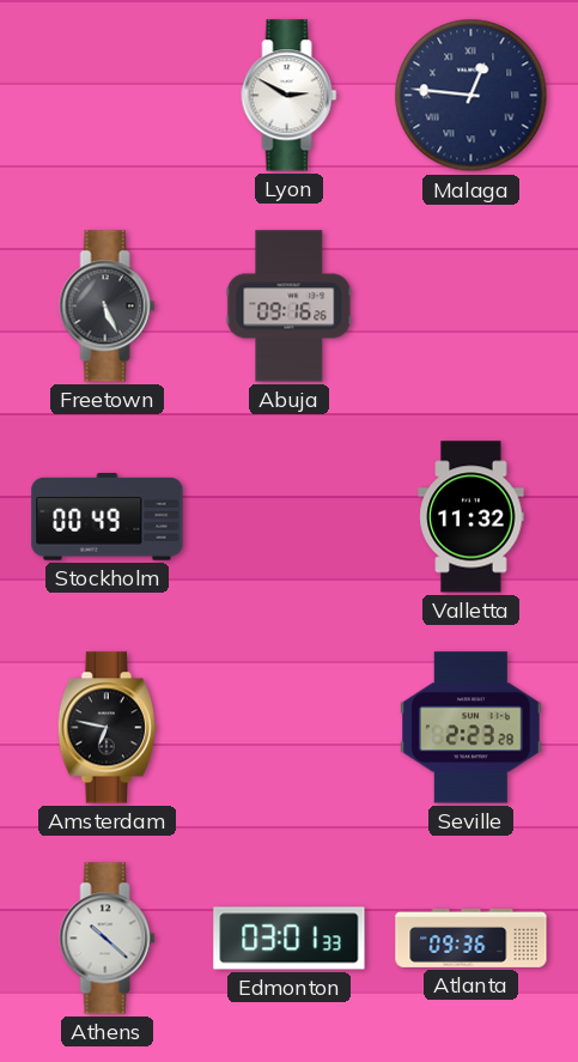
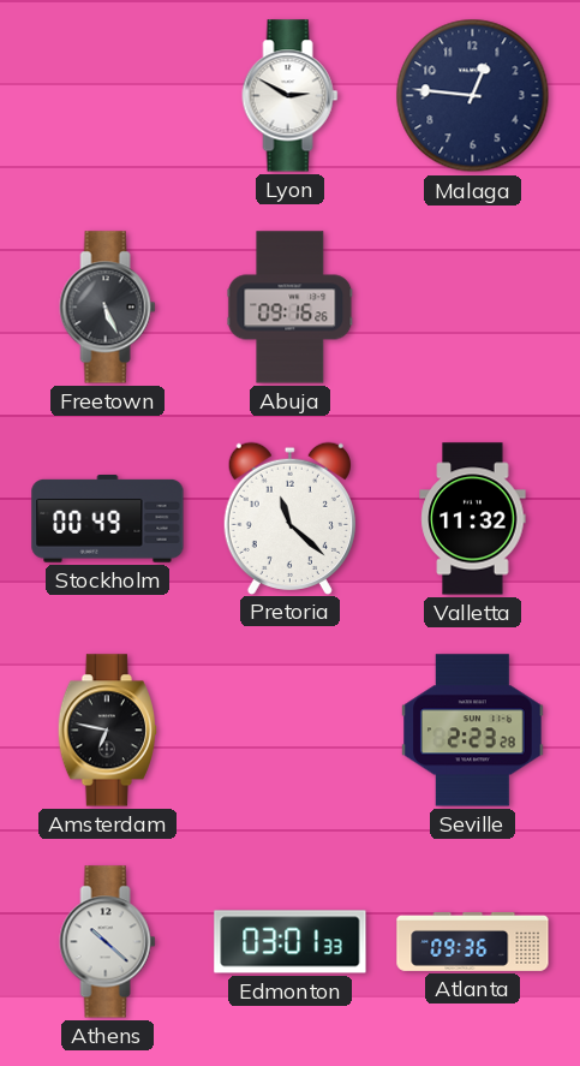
Malaga numerals: Roman -> Arabic
Pretoria: none -> 11:22
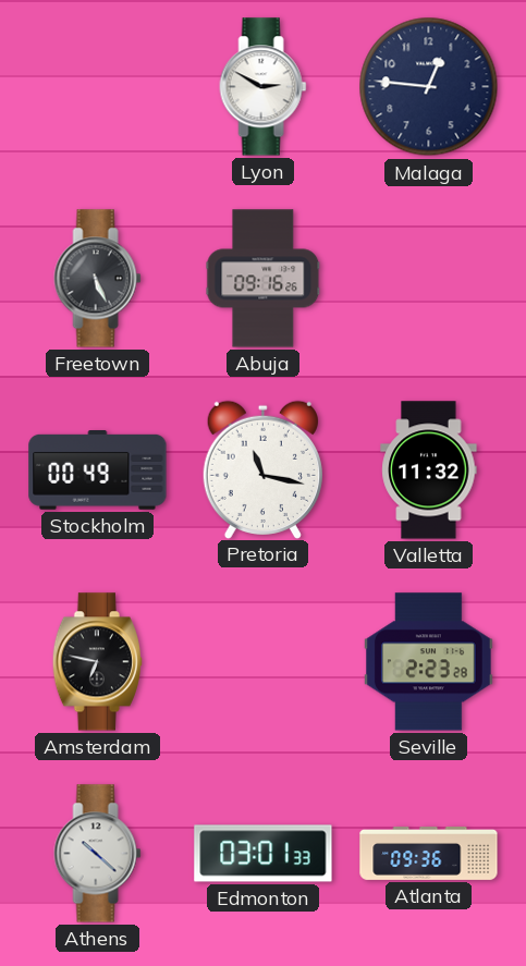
Pretoria: 11:22 -> 11:17
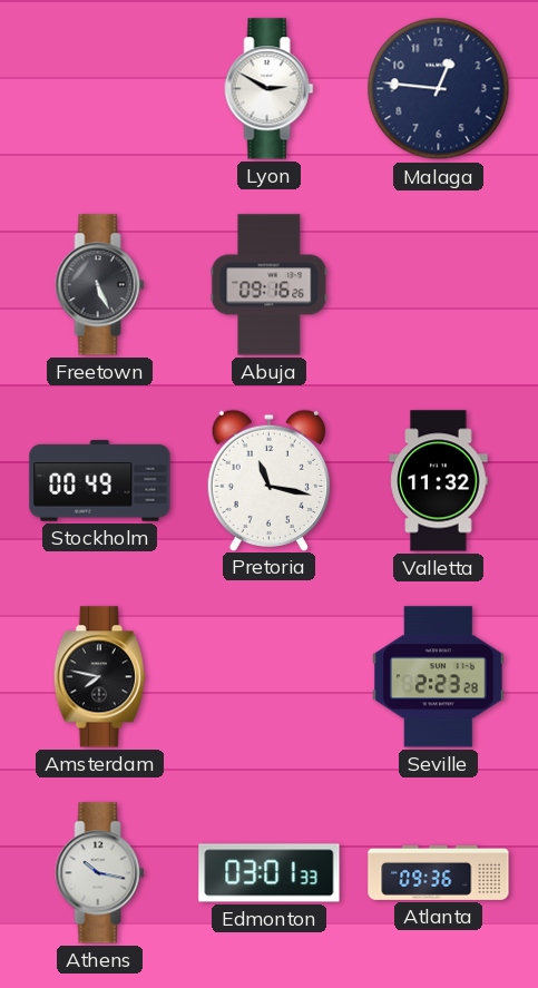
Amsterdam: 6:47 -> 7:47
Athens: 10:22 -> 10:17
